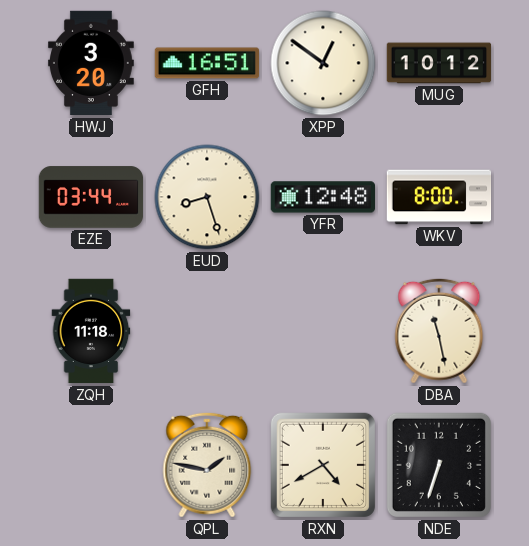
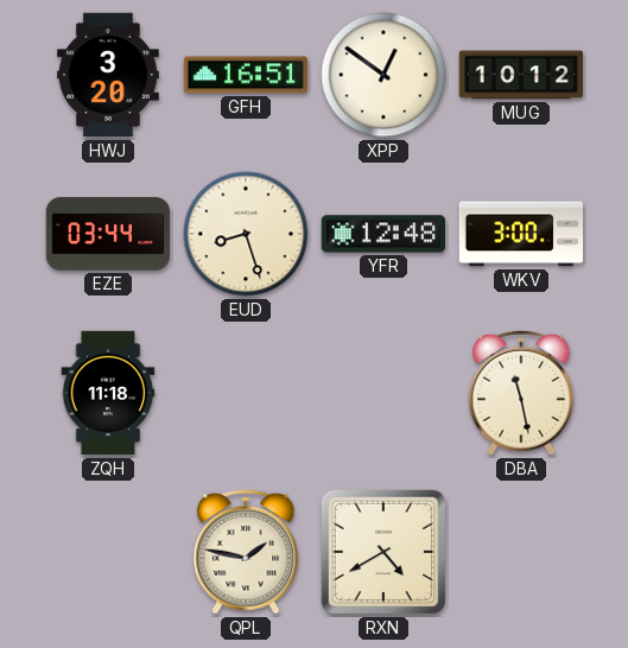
WKV: 8:00 -> 3:00
NDE: 6:33 -> none
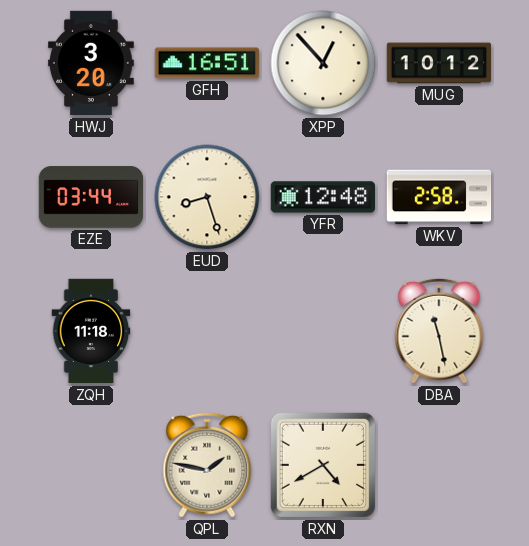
XPP: 12:51 -> 12:53
WKV: 3:00 -> 2:58
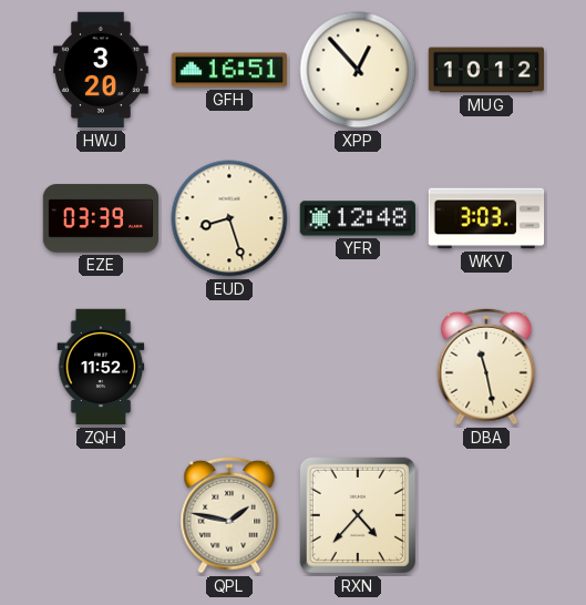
EZE: 03:44 -> 03:39
WKV: 2:58 -> 3:03
ZQH: 11:18 -> 11:52
RXN: 4:40 -> 4:37
